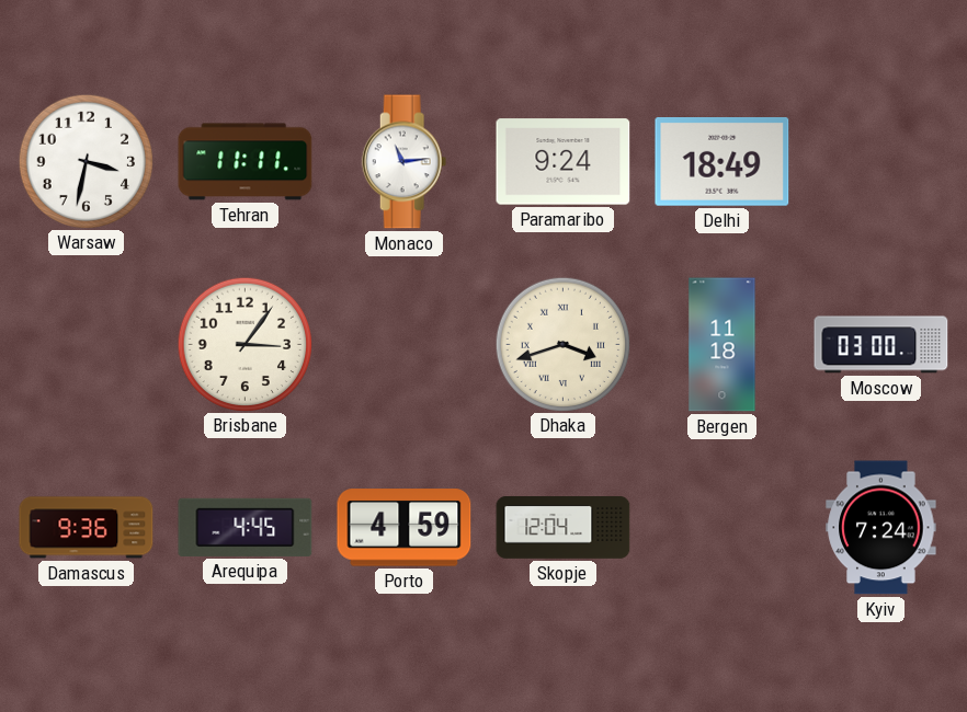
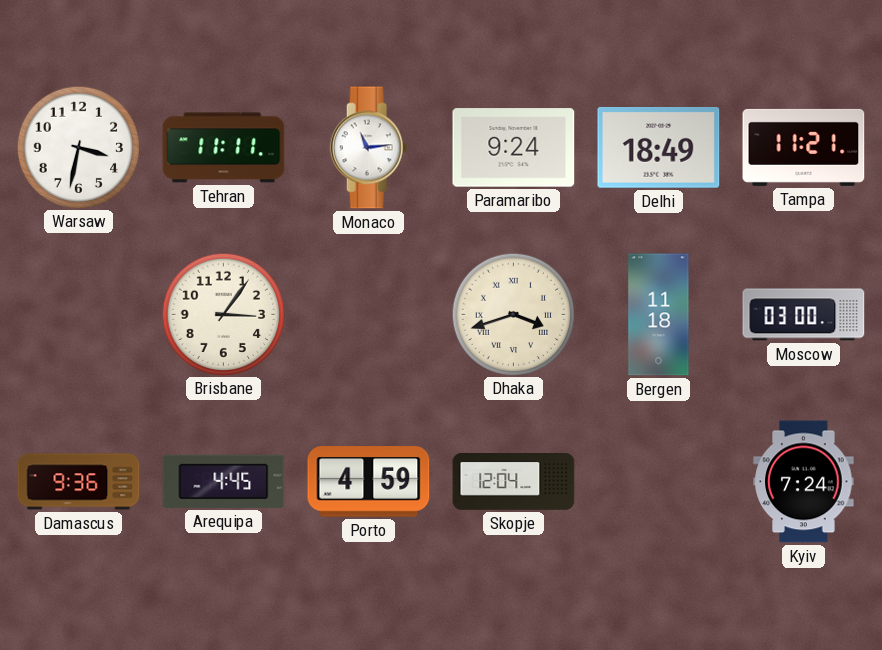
Tampa: none -> 11:21
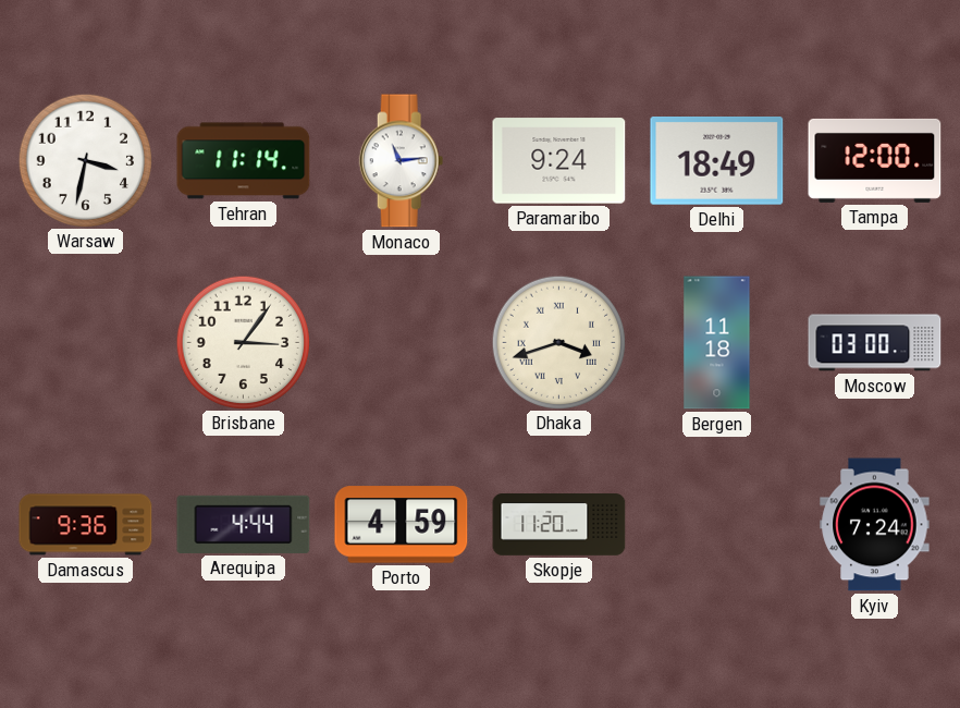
Tehran: 11:11 -> 11:14
Tampa: 11:21 -> 12:00
Arequipa: 4:45 -> 4:44
Skopje: 12:04 -> 11:20
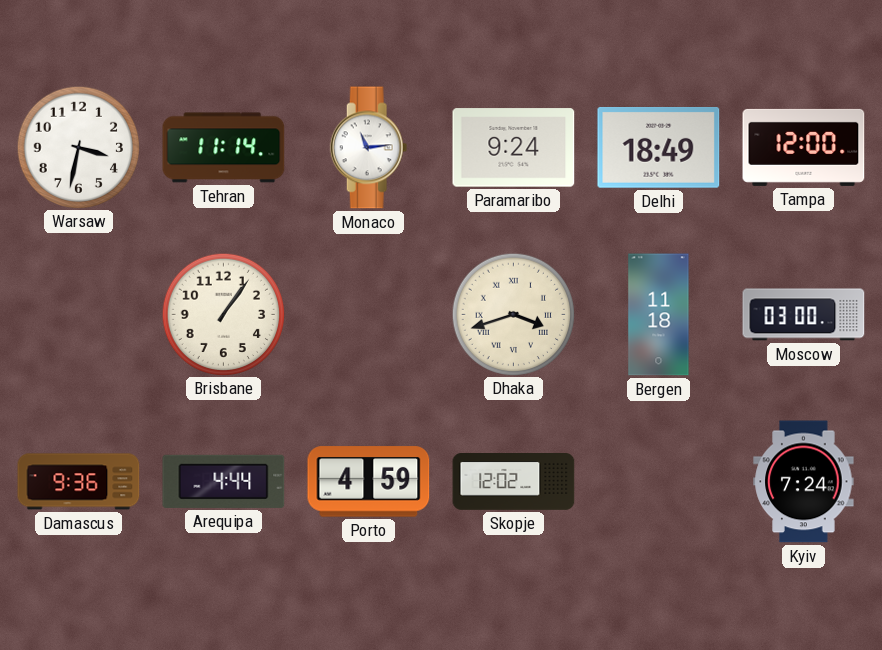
Brisbane: 3:06 -> 1:06
Skopje: 11:20 -> 12:02
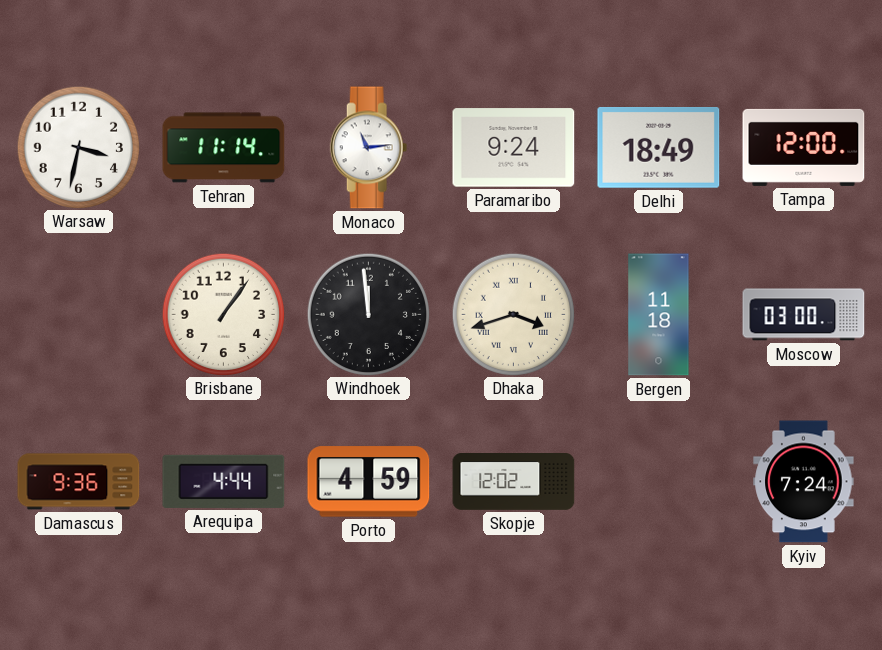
Windhoek: none -> 11:59
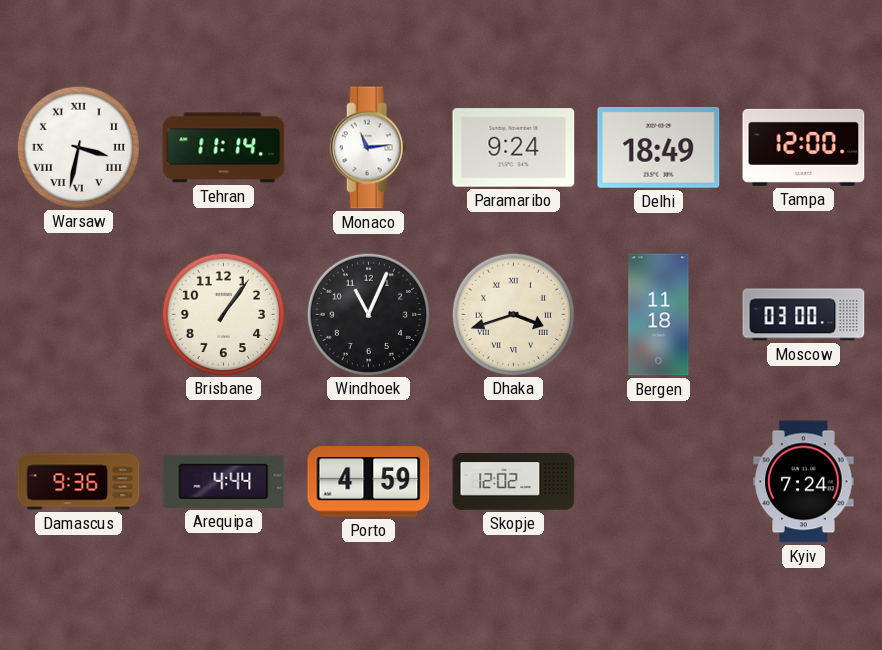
Warsaw numerals: Arabic -> Roman
Windhoek: 11:59 -> 11:04
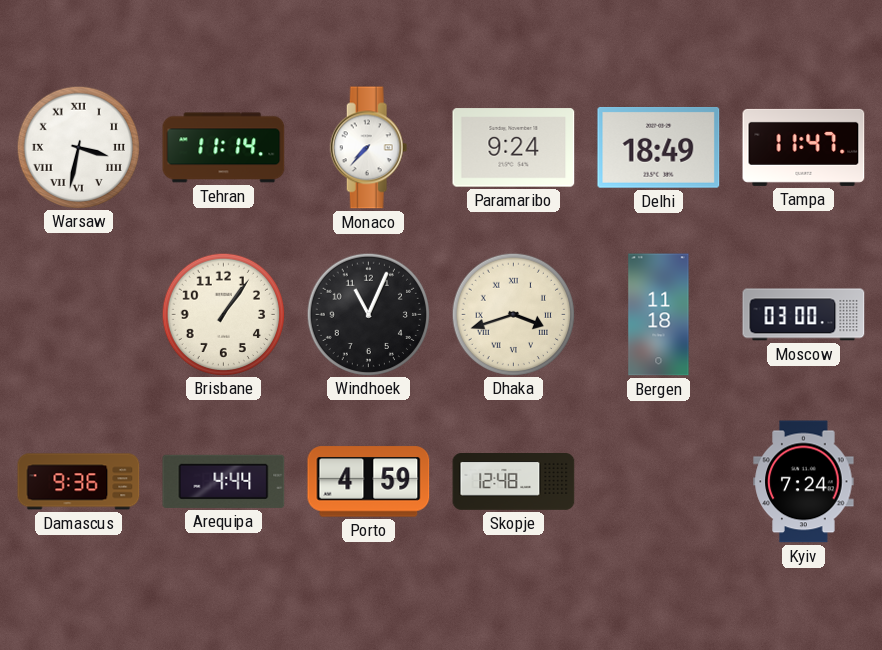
Monaco: 11:14 -> 7:37
Tampa: 12:00 -> 11:47
Skopje: 12:02 -> 12:48
